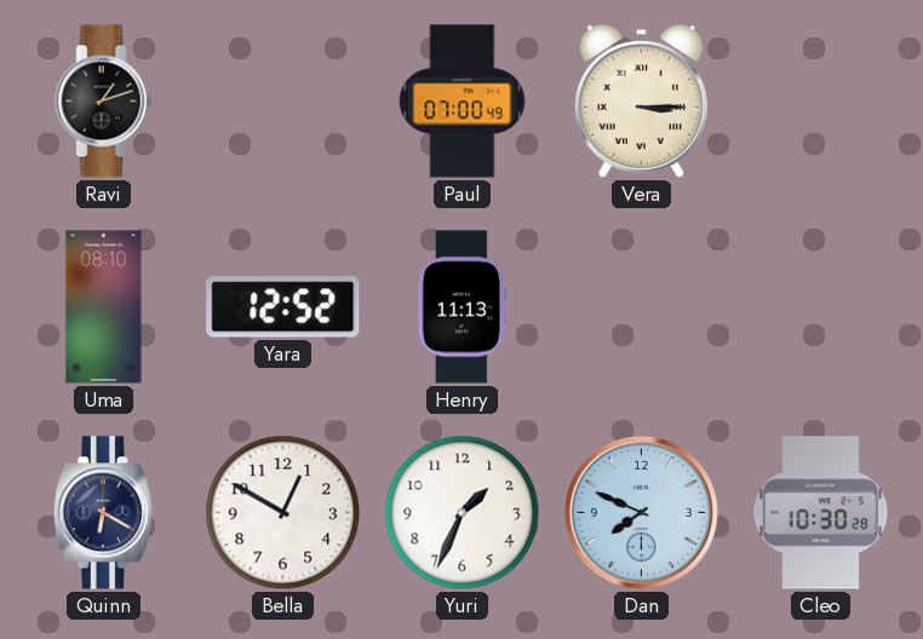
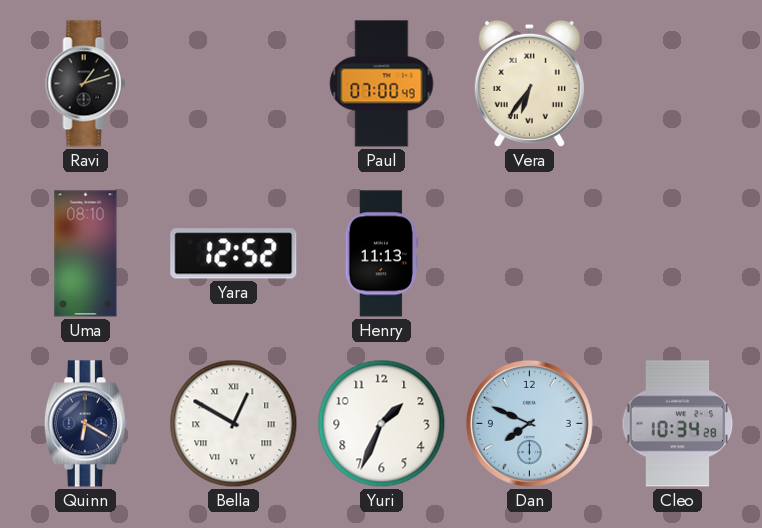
Vera: 3:15 -> 6:36
Bella numerals: Arabic -> Roman
Cleo: 10:30 -> 10:34
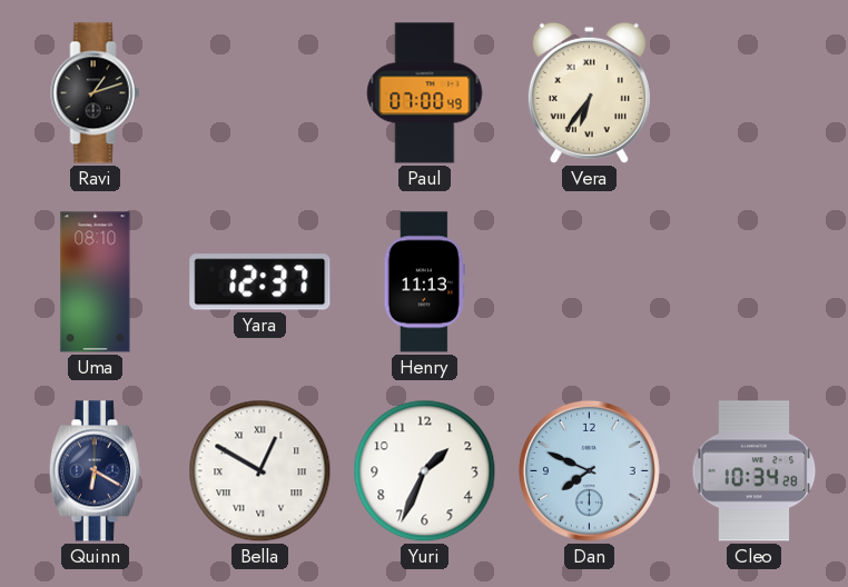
Yara: 12:52 -> 12:37
